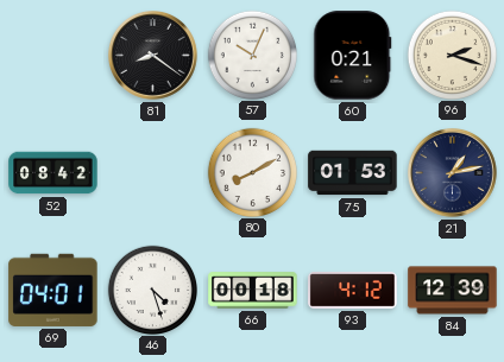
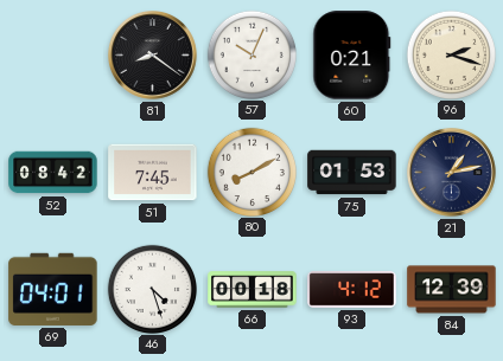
51: none -> 7:45
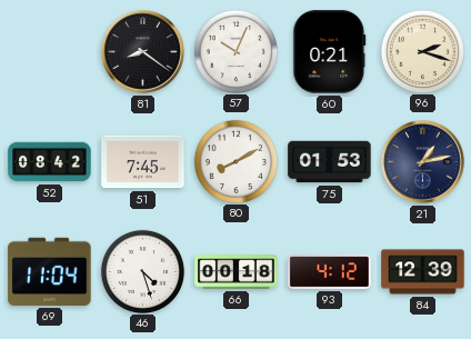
69: 04:01 -> 11:04
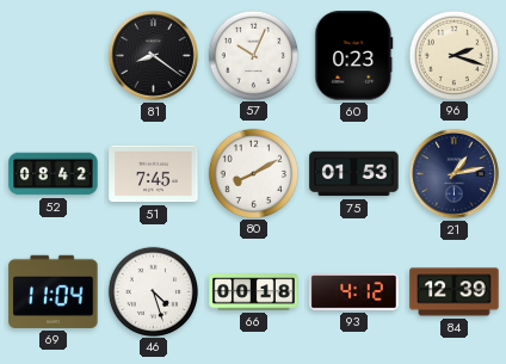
60: 0:21 -> 0:23
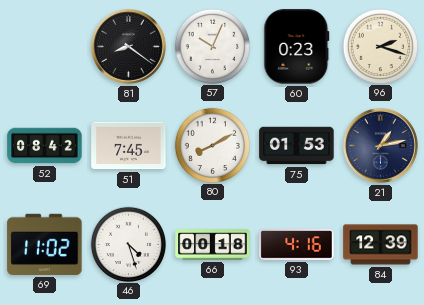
69: 11:04 -> 11:02
93: 4:12 -> 4:16
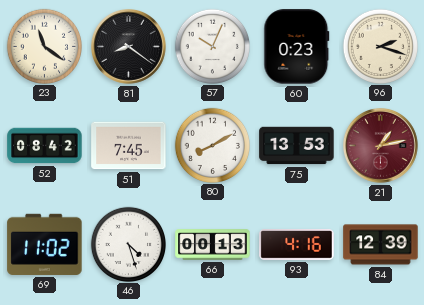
23: none -> 11:21
75: 01:53 -> 13:53
21 dial: navy -> burgundy
66: 00:18 -> 00:13
